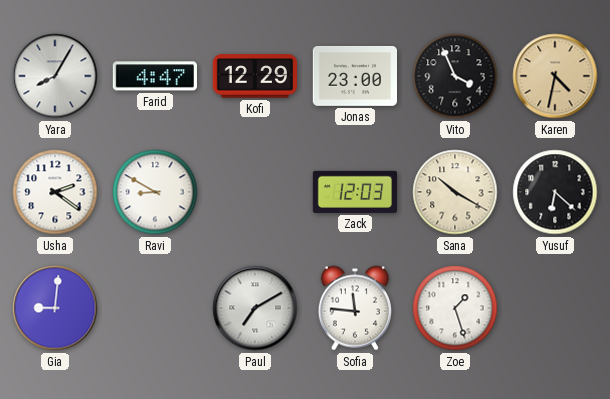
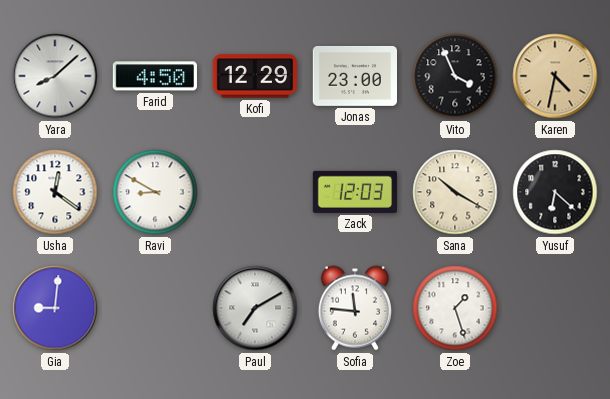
Yara: 8:05 -> 8:08
Farid: 4:47 -> 4:50
Usha: 2:21 -> 12:21
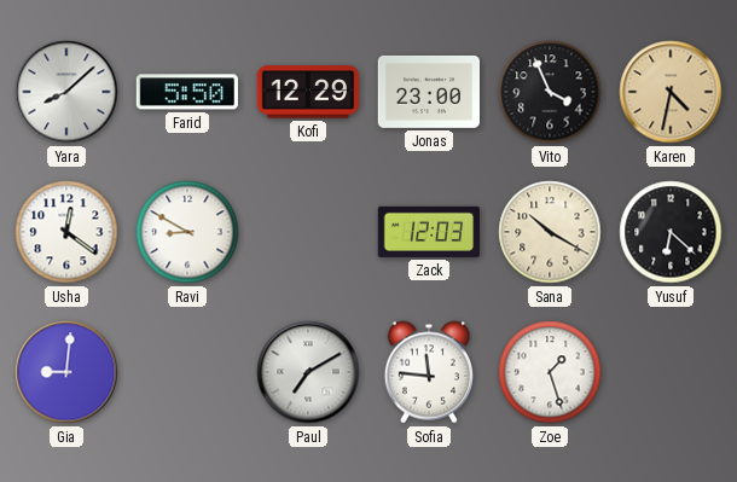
Farid: 4:50 -> 5:50
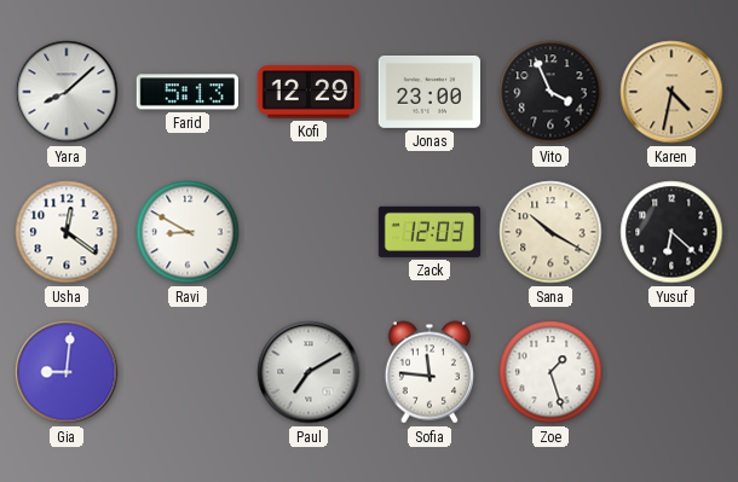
Farid: 5:50 -> 5:13
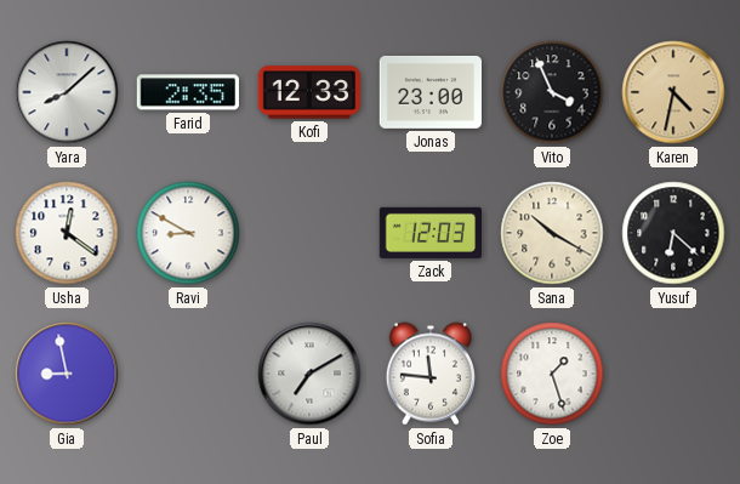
Farid: 5:13 -> 2:35
Kofi: 12:29 -> 12:33
Gia: 9:01 -> 8:58
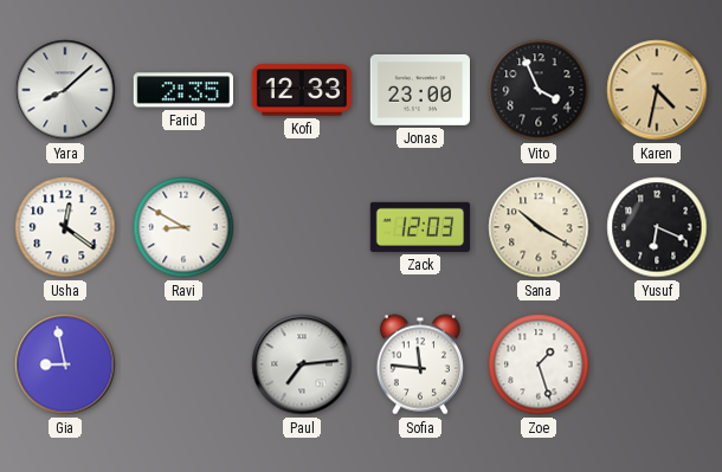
Yusuf: 6:22 -> 6:19
Paul: 7:10 -> 7:14
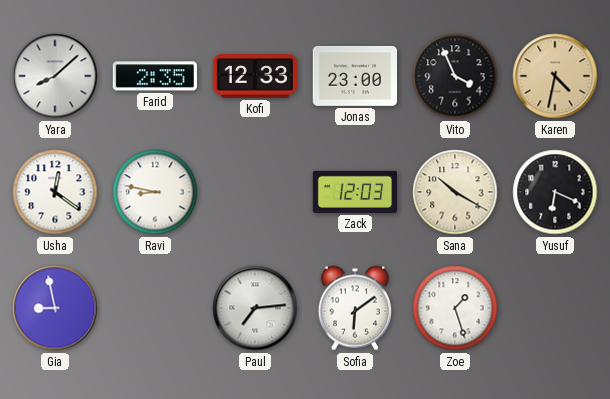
Ravi: 8:50 -> 8:47
Sofia: 11:46 -> 6:09
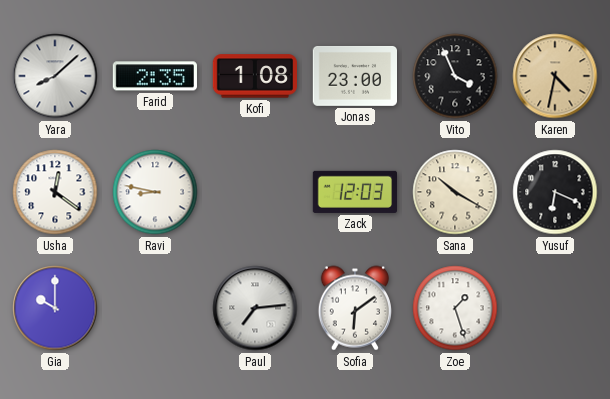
Kofi: 12:33 -> 1:08
Gia: 8:58 -> 10:00
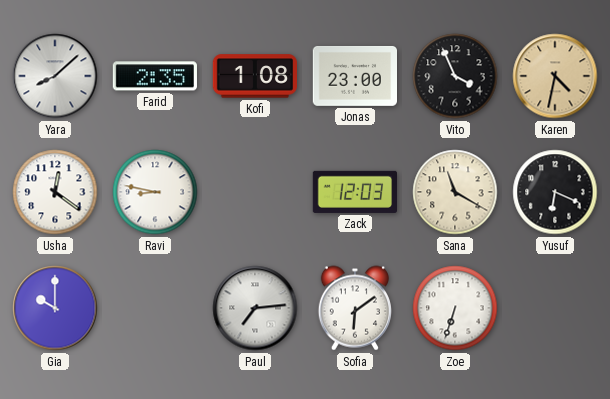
Sana: 10:20 -> 11:20
Zoe: 1:27 -> 6:33
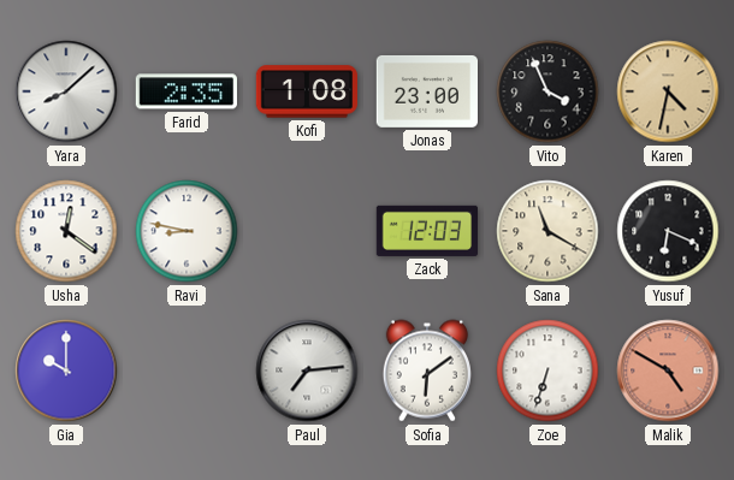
Malik: none -> 4:50
